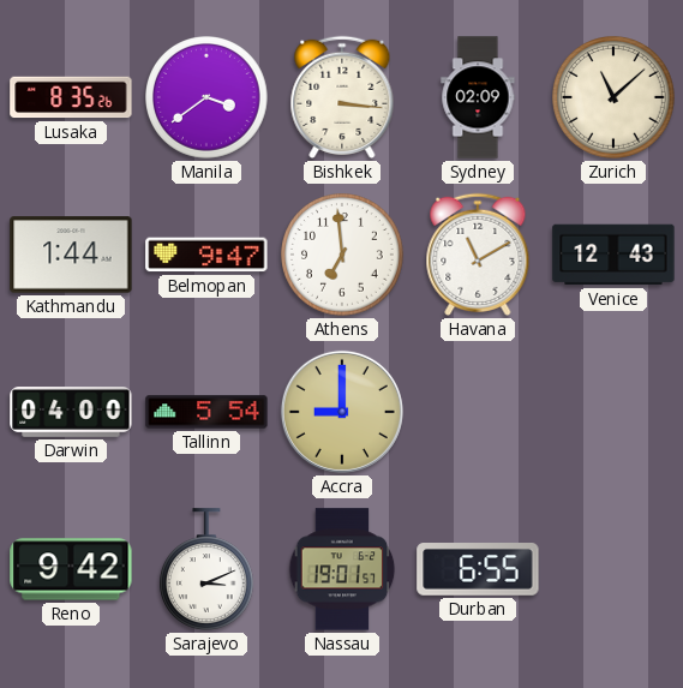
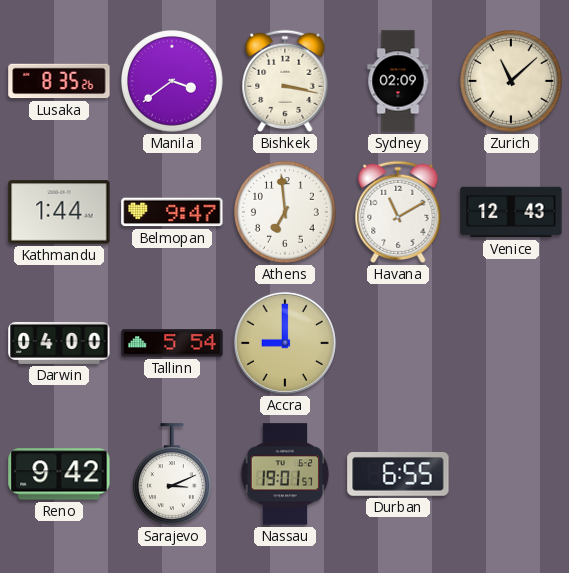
Bishkek: 3:16 -> 3:17
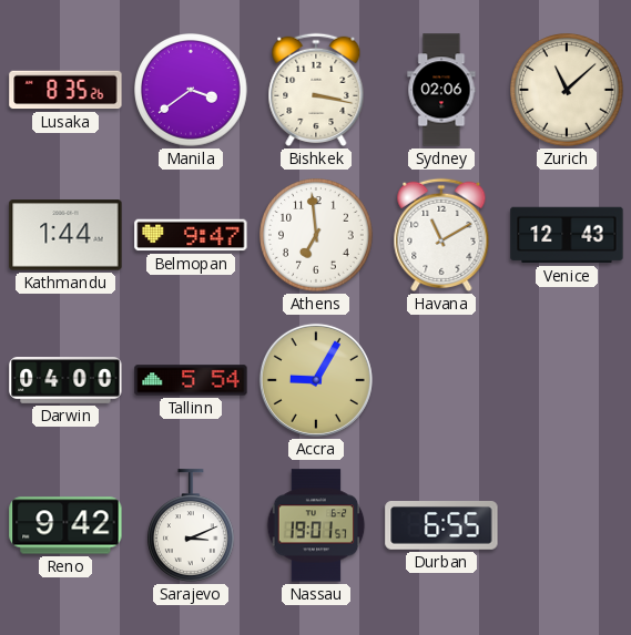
Sydney: 02:09 -> 02:06
Accra: 9:00 -> 9:05
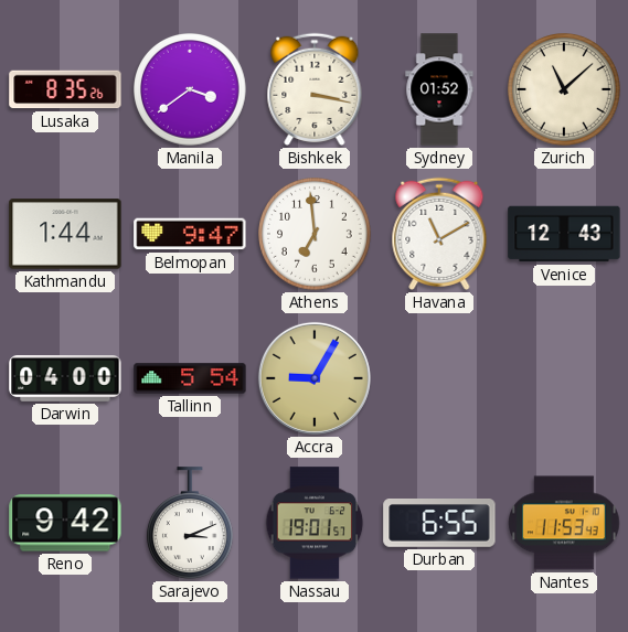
Sydney: 02:06 -> 01:52
Nantes: none -> 11:53
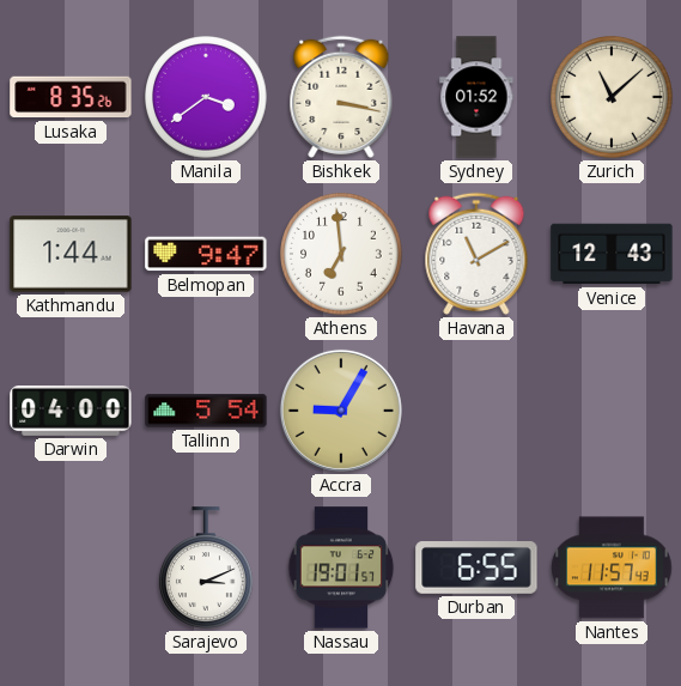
Reno: 9:42 -> none
Nantes: 11:53 -> 11:57
